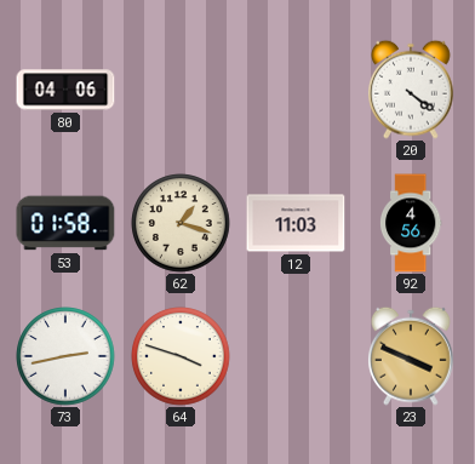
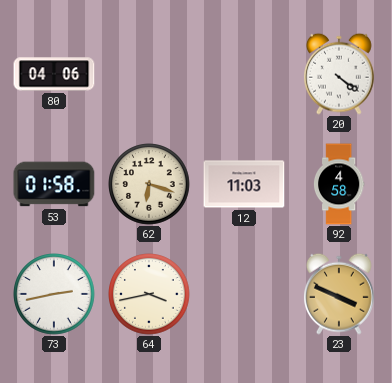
62: 1:18 -> 6:18
92: 4:56 -> 4:58
64: 3:48 -> 3:43
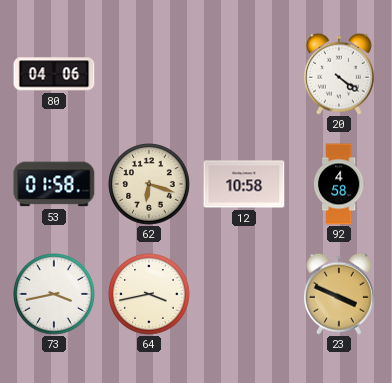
12: 11:03 -> 10:58
73: 2:43 -> 3:43
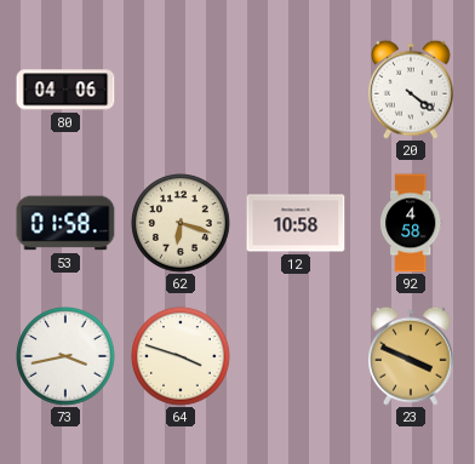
64: 3:43 -> 3:48
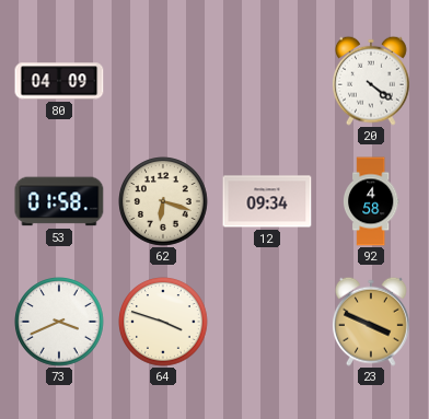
80: 04:06 -> 04:09
12: 10:58 -> 09:34
73: 3:43 -> 3:41
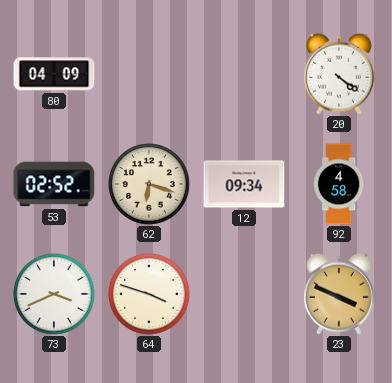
53: 01:58 -> 02:52
